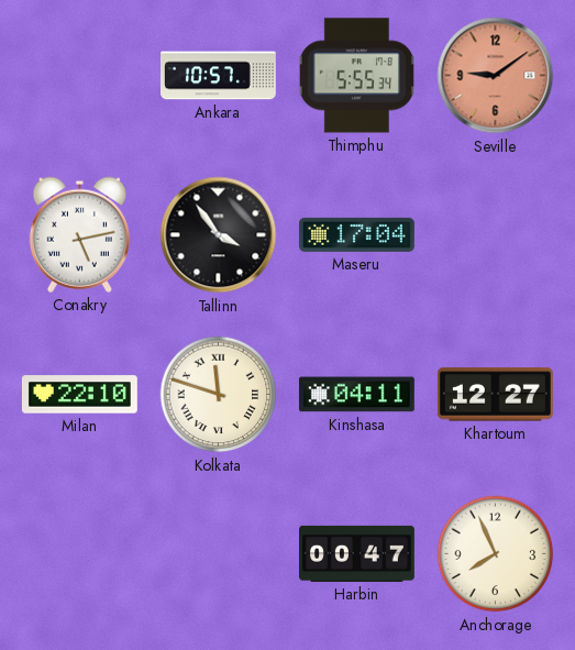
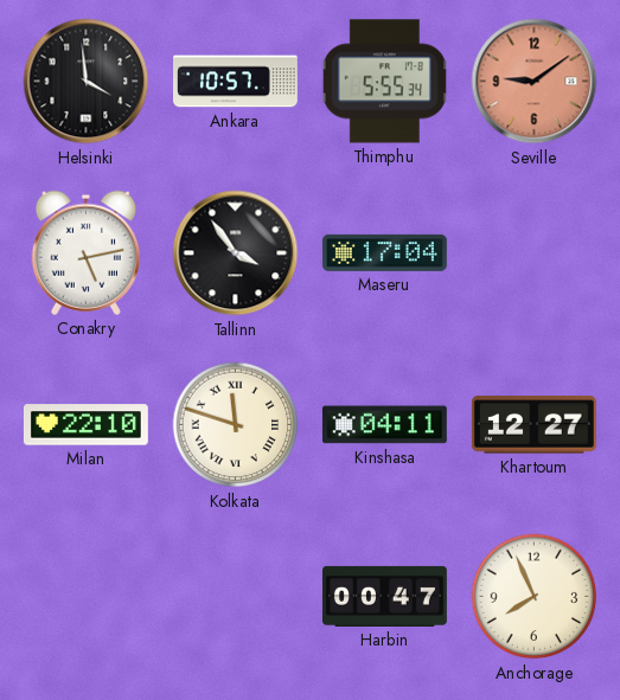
Helsinki: none -> 3:59
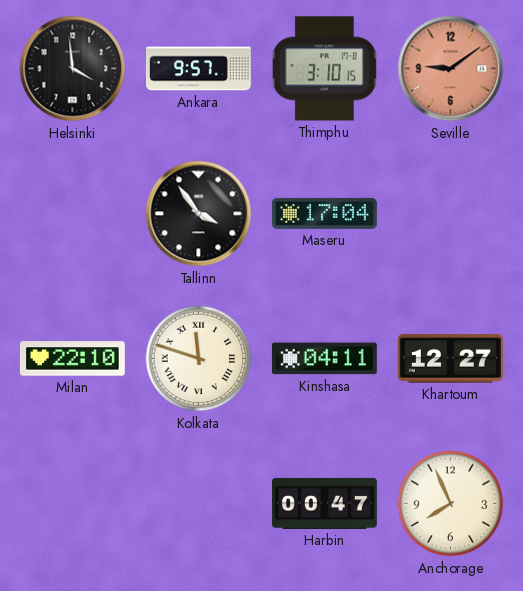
Ankara: 10:57 -> 9:57
Thimphu: 5:55 -> 3:10
Conakry: 5:13 -> none
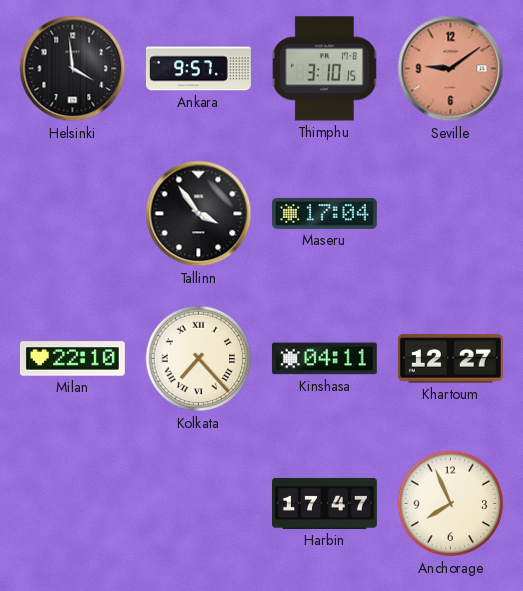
Kolkata: 11:48 -> 7:23
Harbin: 00:47 -> 17:47
